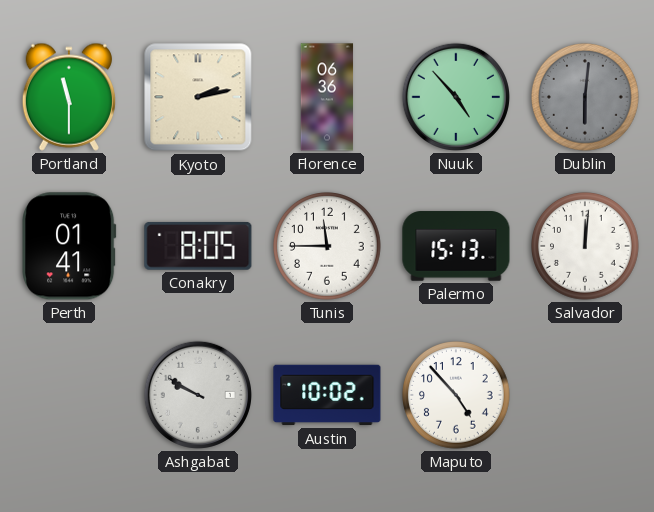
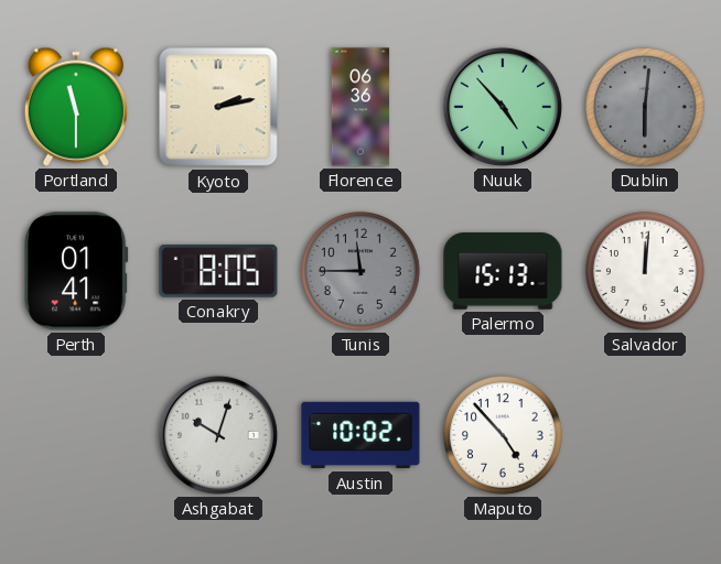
Tunis dial: white -> grey
Ashgabat: 9:50 -> 10:03
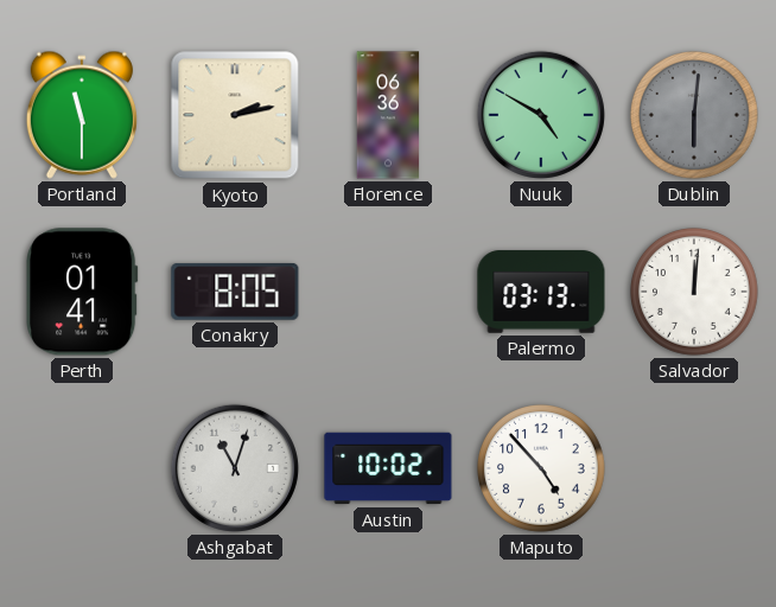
Nuuk: 4:53 -> 4:50
Tunis: 11:45 -> none
Palermo: 15:13 -> 03:13
Ashgabat: 10:03 -> 11:03
